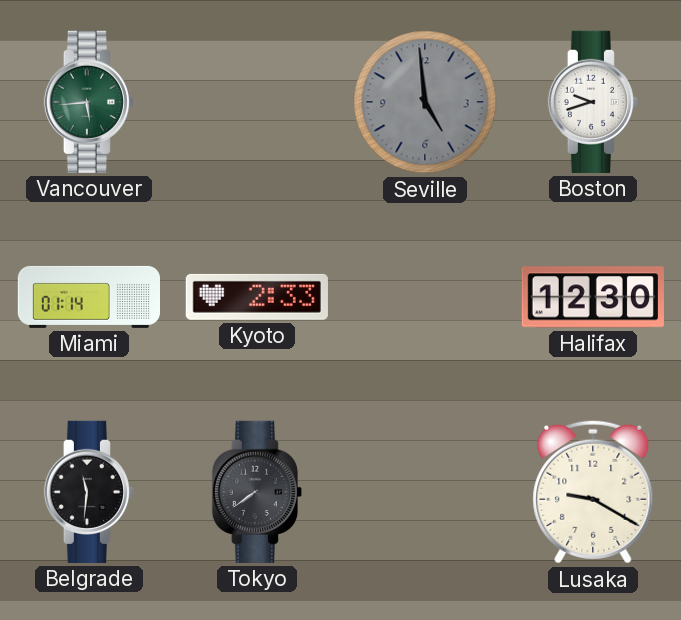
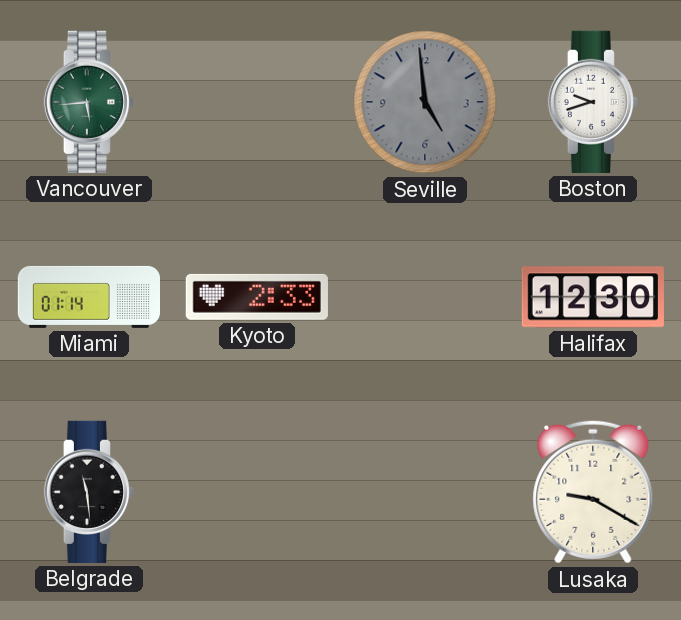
Belgrade: 11:31 -> 11:29
Tokyo: 7:39 -> none
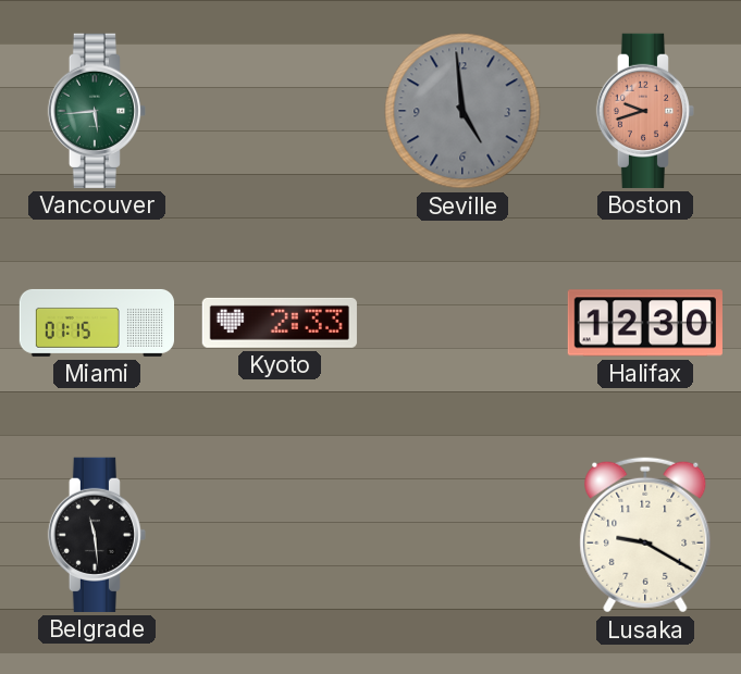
Boston dial: white -> salmon
Miami: 01:14 -> 01:15
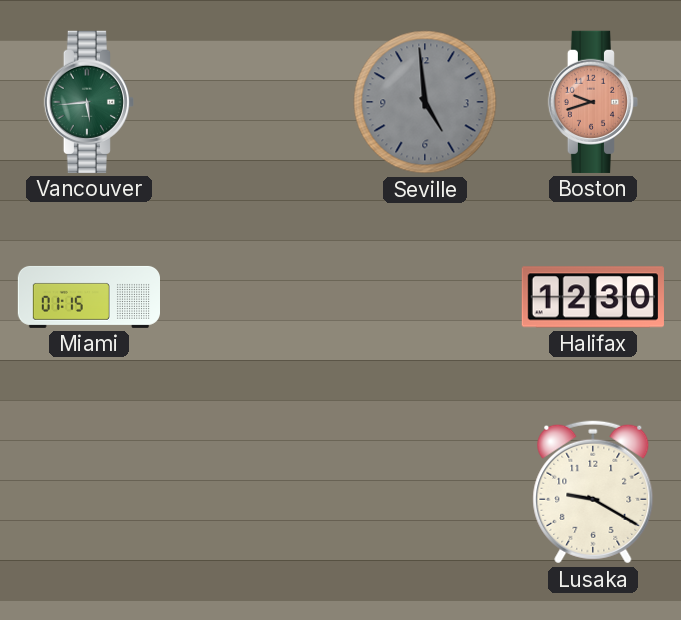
Kyoto: 2:33 -> none
Belgrade: 11:29 -> none
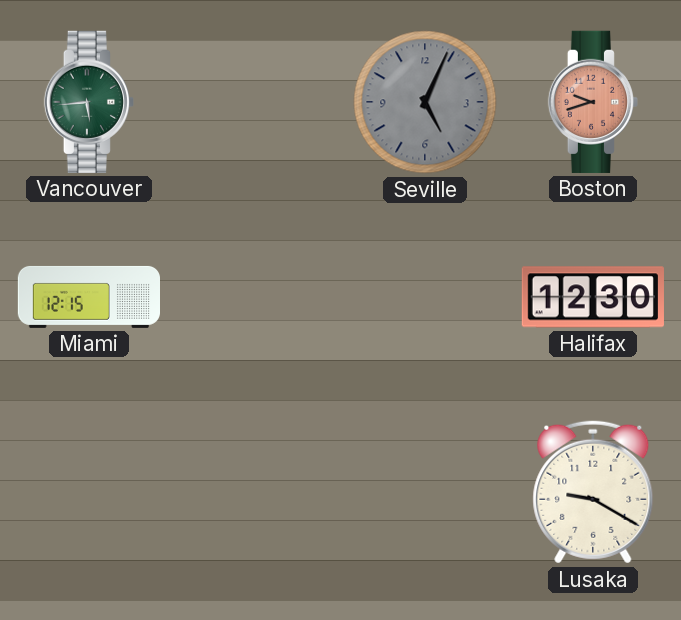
Seville: 4:59 -> 5:04
Miami: 01:15 -> 12:15
